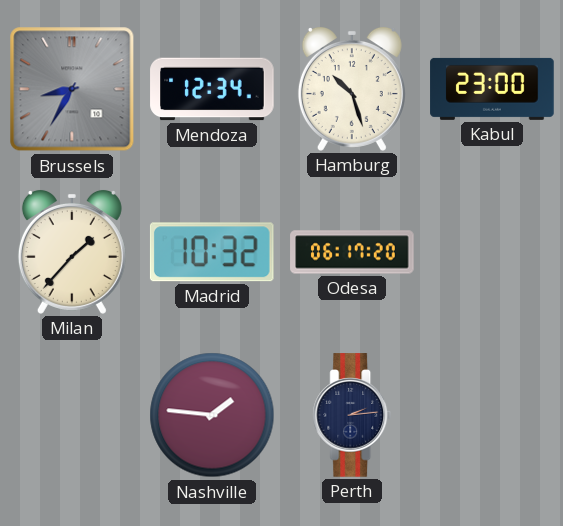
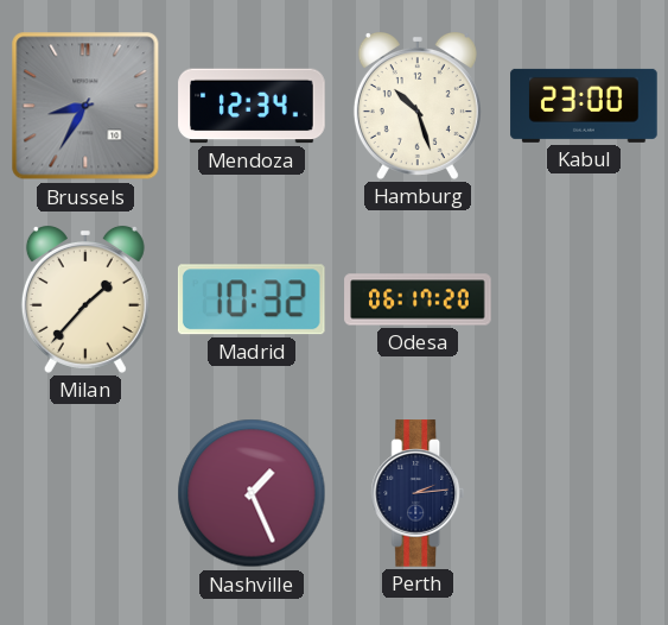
Nashville: 1:46 -> 1:26
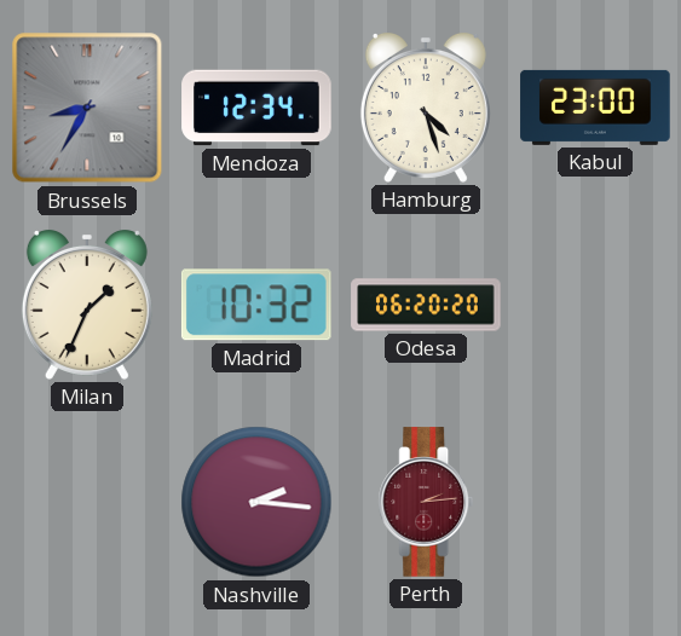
Hamburg: 10:27 -> 4:27
Milan: 1:37 -> 1:34
Odesa: 06:17 -> 06:20
Nashville: 1:26 -> 2:16
Perth dial: navy -> burgundy
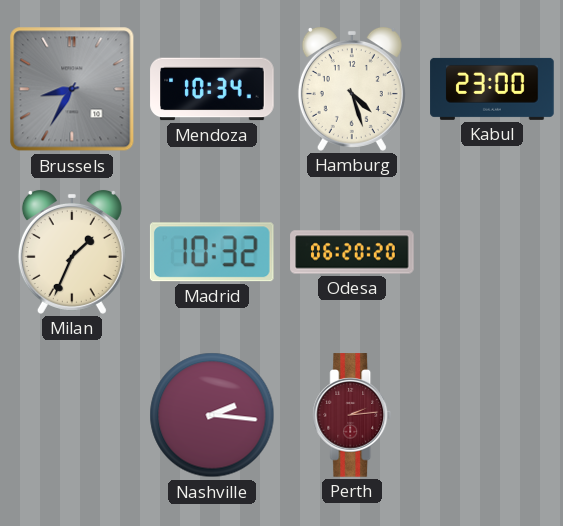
Mendoza: 12:34 -> 10:34
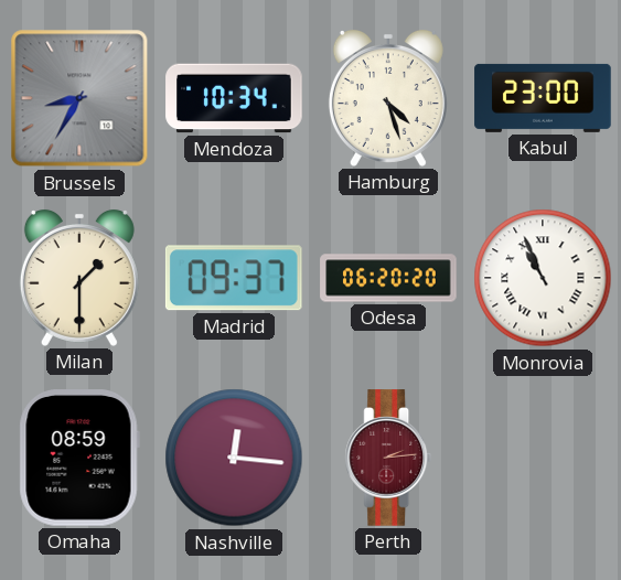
Milan: 1:34 -> 1:30
Madrid: 10:32 -> 09:37
Monrovia: none -> 10:56
Omaha: none -> 08:59
Nashville: 2:16 -> 12:16
